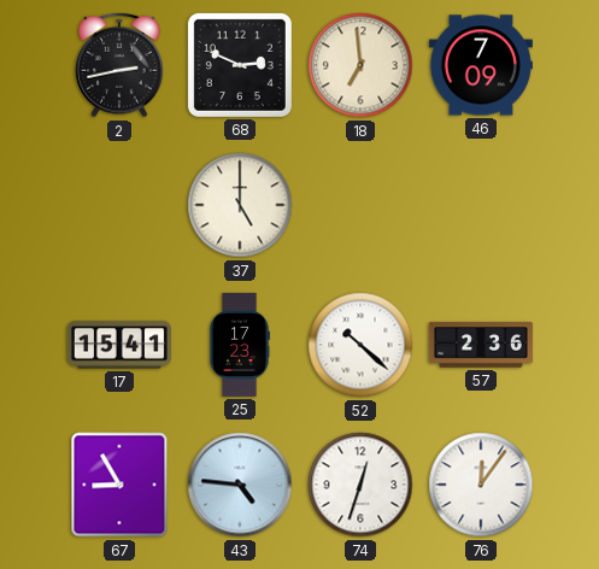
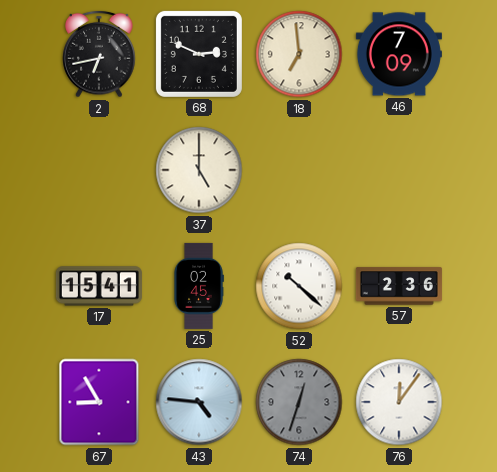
2: 2:43 -> 6:43
25: 17:23 -> 02:45
74 dial: white -> grey
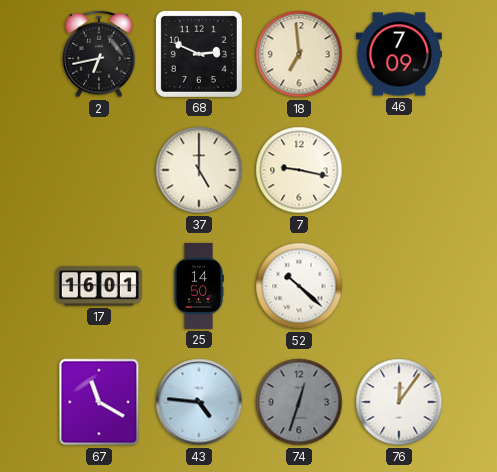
7: none -> 9:17
17: 15:41 -> 16:01
25: 02:45 -> 14:50
57: 2:36 -> none
67: 8:55 -> 11:20
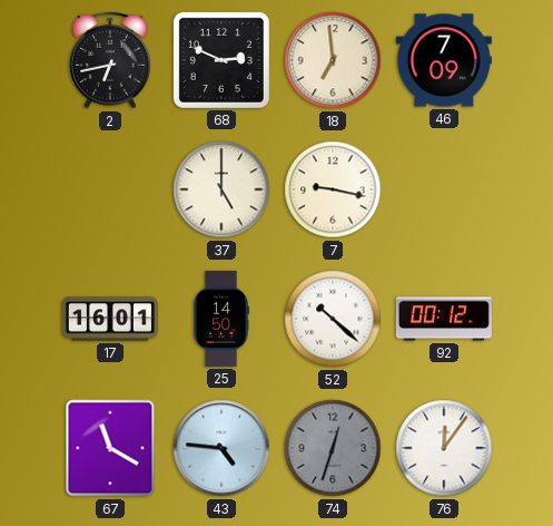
92: none -> 00:12
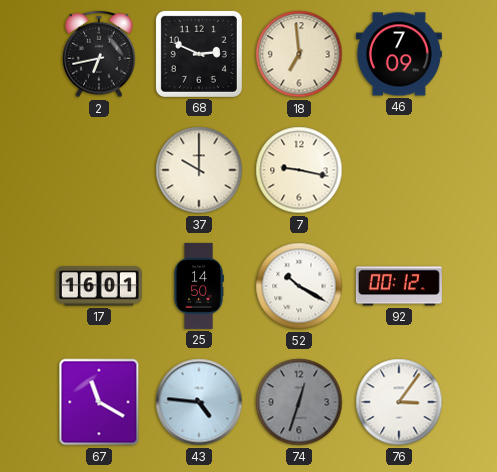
37: 5:00 -> 10:00
52: 10:22 -> 10:20
76: 12:06 -> 3:06
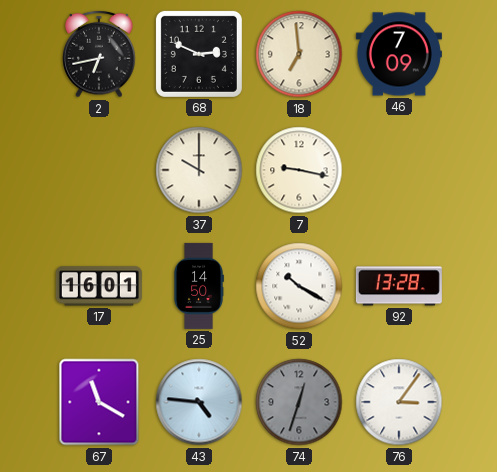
92: 00:12 -> 13:28
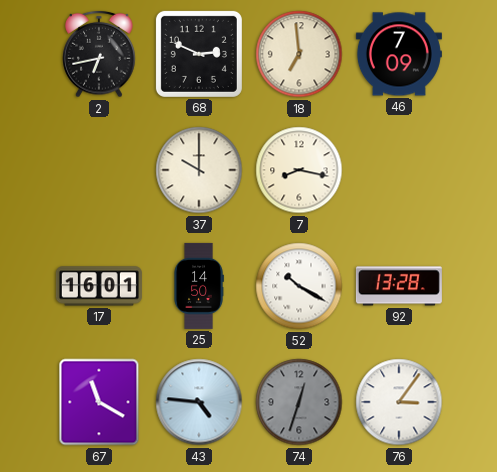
7: 9:17 -> 8:17
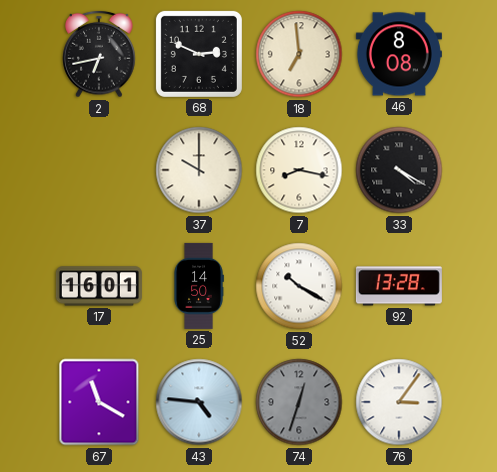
46: 7:09 -> 8:08
33: none -> 4:20
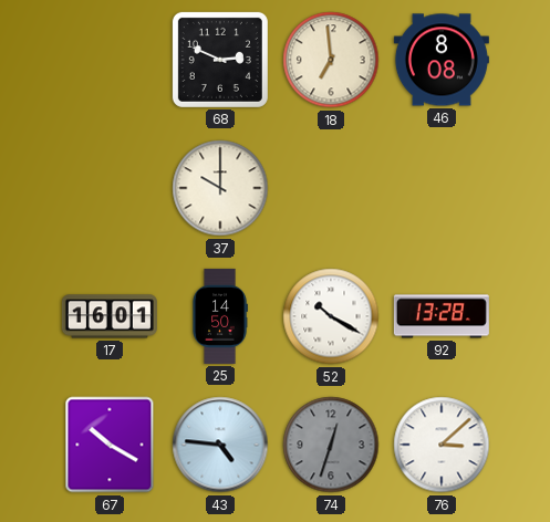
2: 6:43 -> none
7: 8:17 -> none
33: 4:20 -> none
67: 11:20 -> 10:20
76: 3:06 -> 3:08
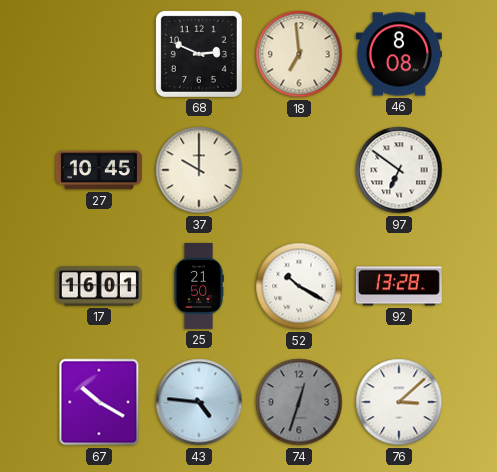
27: none -> 10:45
97: none -> 6:51
25: 14:50 -> 21:50
